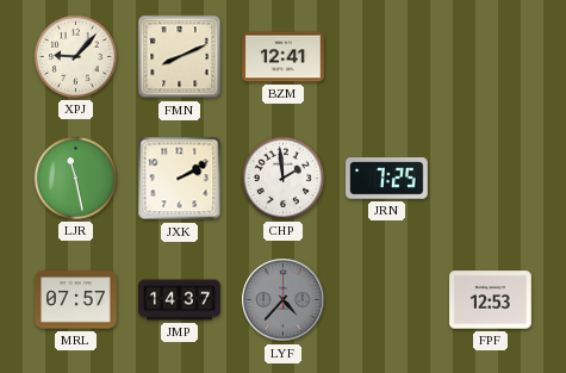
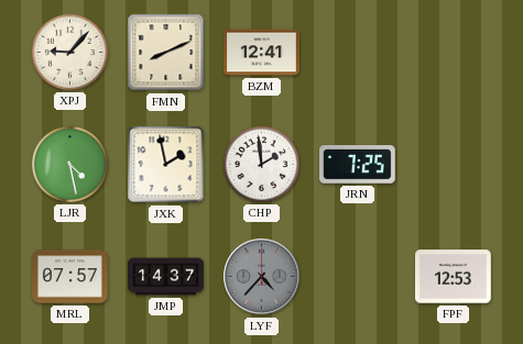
LJR: 11:28 -> 4:28
JXK: 2:10 -> 1:58
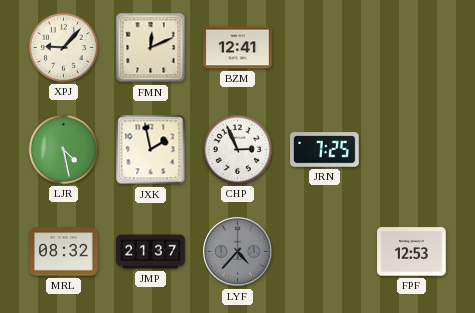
FMN: 8:11 -> 12:11
CHP: 1:59 -> 2:56
MRL: 07:57 -> 08:32
JMP: 14:37 -> 21:37
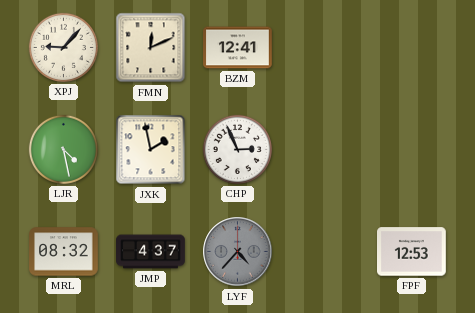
JRN: 7:25 -> none
JMP: 21:37 -> 4:37
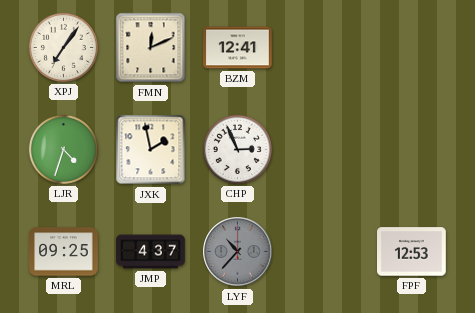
XPJ: 9:07 -> 7:06
LJR: 4:28 -> 4:33
MRL: 08:32 -> 09:25
LYF: 4:37 -> 10:37
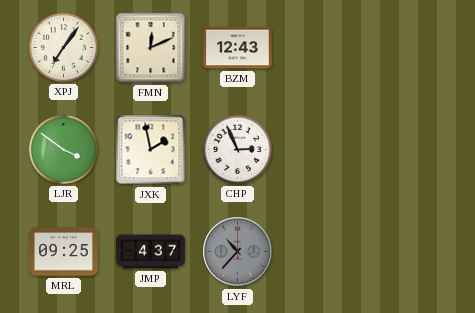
BZM: 12:41 -> 12:43
LJR: 4:33 -> 3:51
FPF: 12:53 -> none
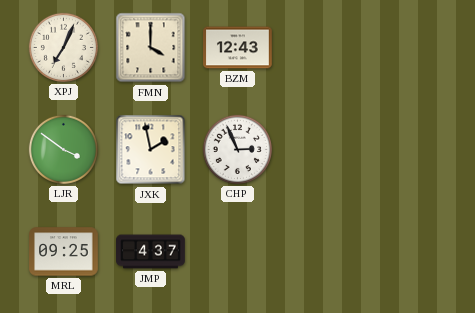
XPJ: 7:06 -> 7:04
FMN: 12:11 -> 4:00
LYF: 10:37 -> none
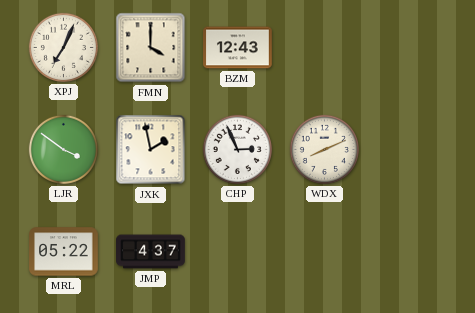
WDX: none -> 8:11
MRL: 09:25 -> 05:22
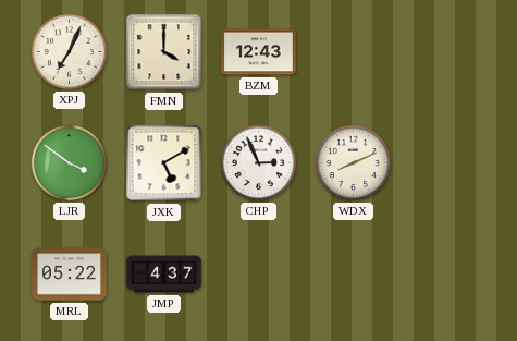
JXK: 1:58 -> 5:10
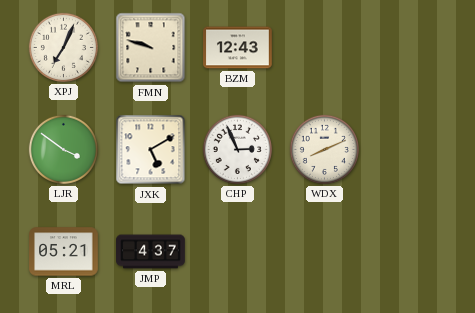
FMN: 4:00 -> 9:48
MRL: 05:22 -> 05:21
